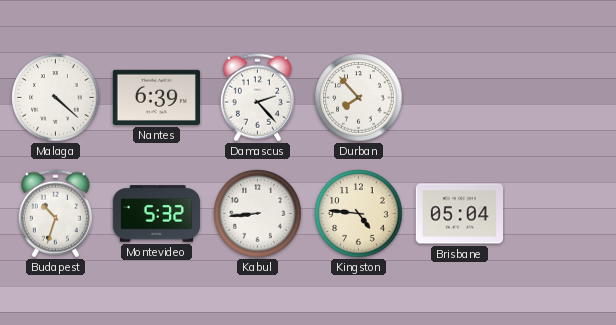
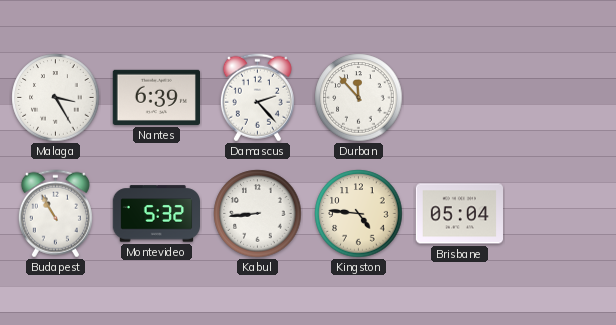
Malaga: 4:22 -> 3:25
Durban: 7:53 -> 11:53
Budapest: 10:33 -> 10:55
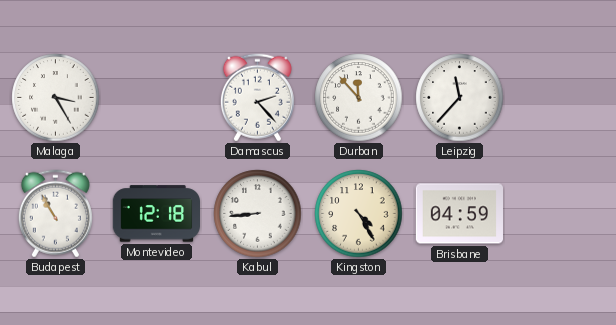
Nantes: 6:39 -> none
Leipzig: none -> 11:37
Montevideo: 5:32 -> 12:18
Kingston: 4:46 -> 4:25
Brisbane: 05:04 -> 04:59
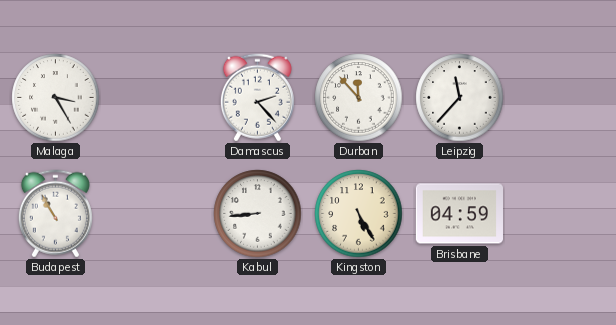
Montevideo: 12:18 -> none
Kingston: 4:25 -> 5:25
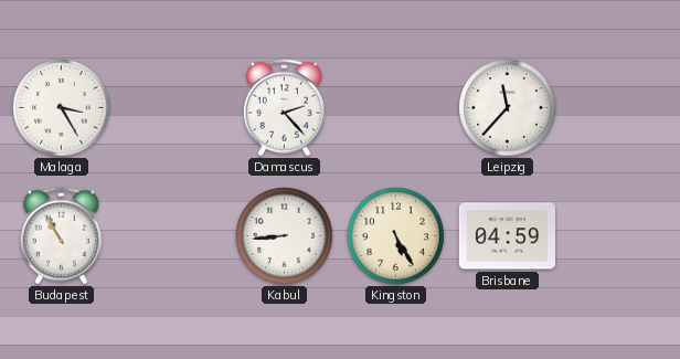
Durban: 11:53 -> none
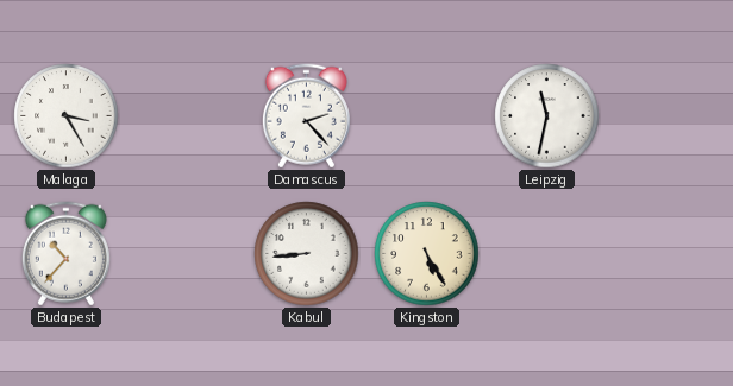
Leipzig: 11:37 -> 11:32
Budapest: 10:55 -> 10:37
Brisbane: 04:59 -> none
